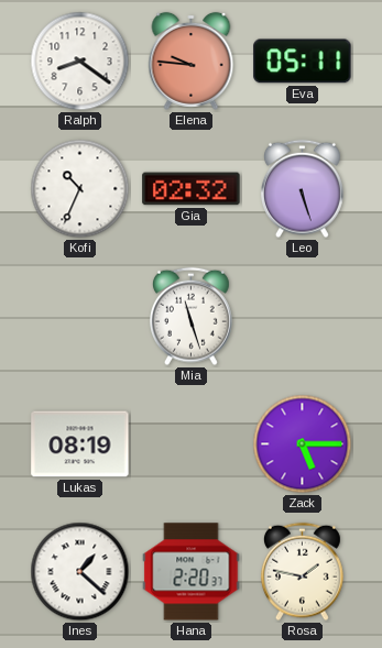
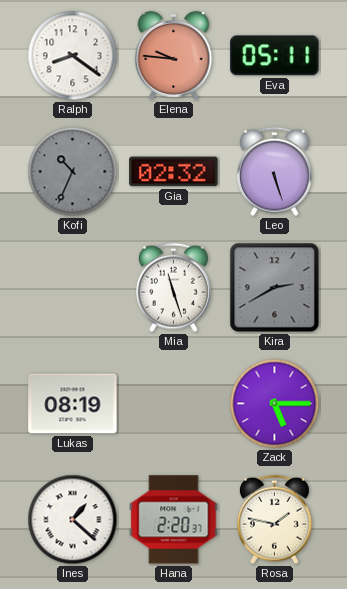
Kofi dial: white -> grey
Kira: none -> 2:40
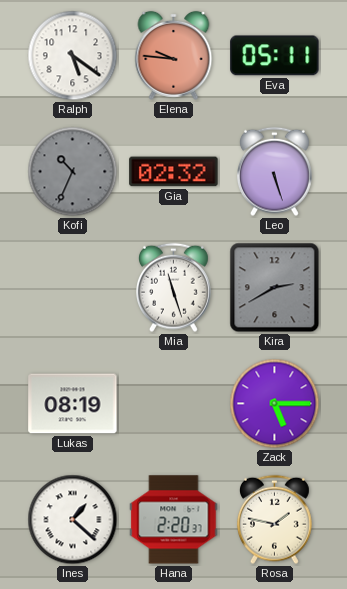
Ralph: 8:21 -> 5:21
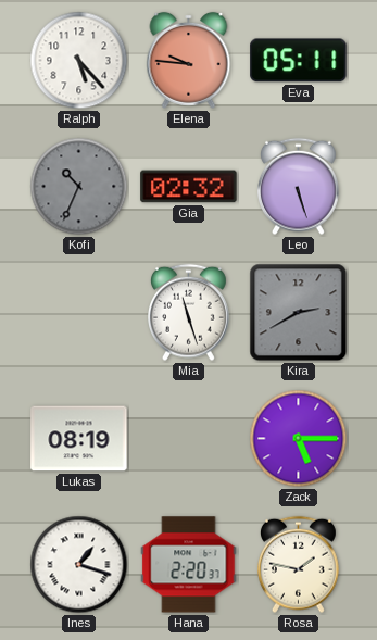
Ralph: 5:21 -> 5:23
Ines: 1:22 -> 1:18
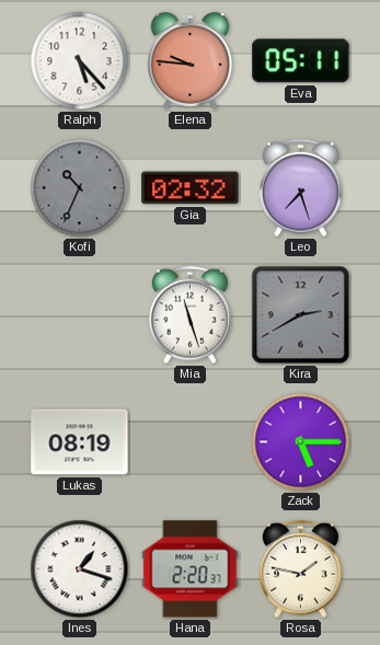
Leo: 5:27 -> 7:27
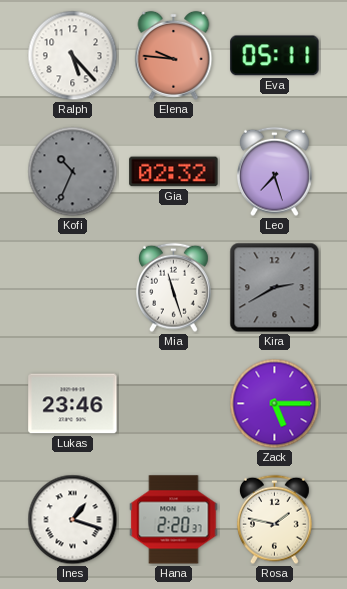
Lukas: 08:19 -> 23:46
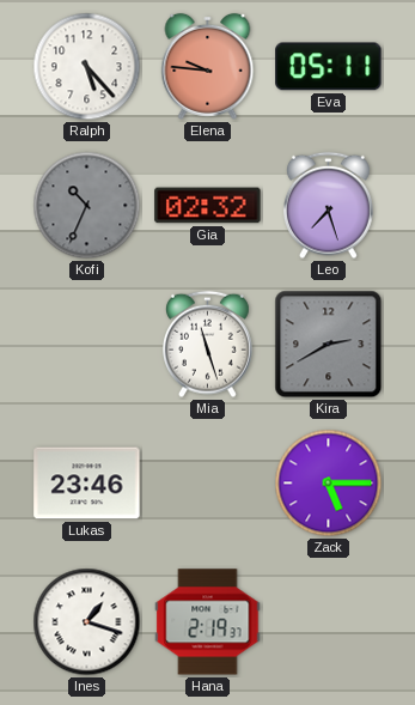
Hana: 2:20 -> 2:19
Rosa: 1:47 -> none
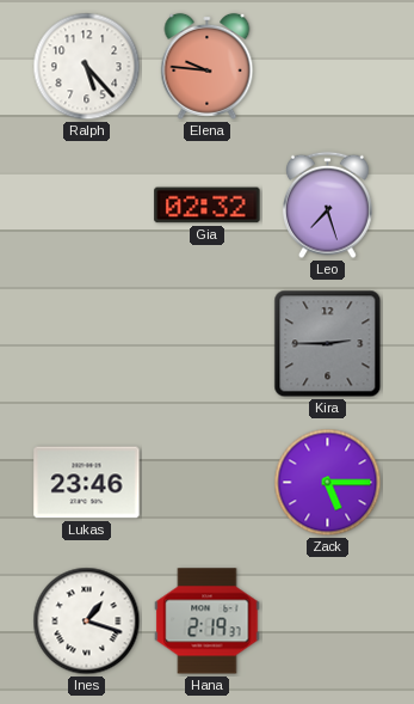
Eva: 05:11 -> none
Kofi: 10:34 -> none
Mia: 11:27 -> none
Kira: 2:40 -> 2:45
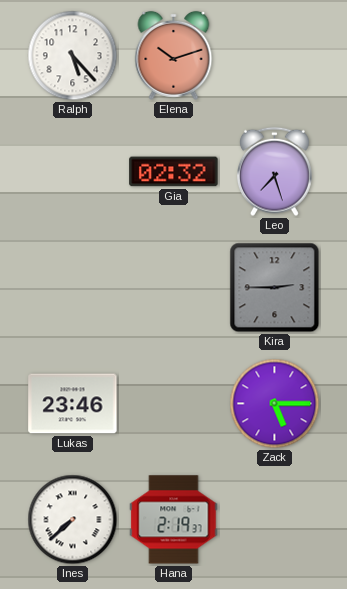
Elena: 9:46 -> 10:12
Ines: 1:18 -> 7:38
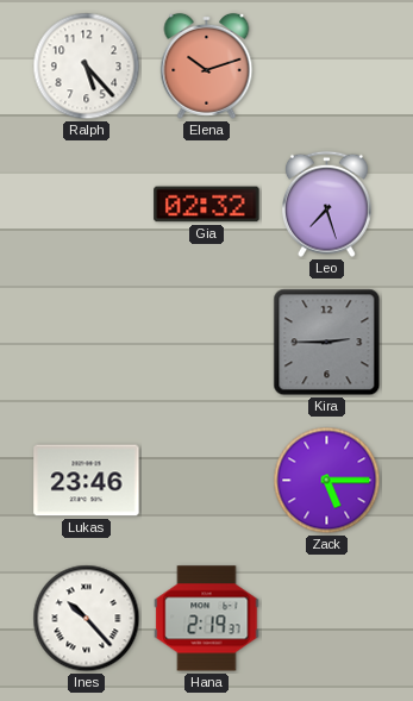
Ines: 7:38 -> 10:23
